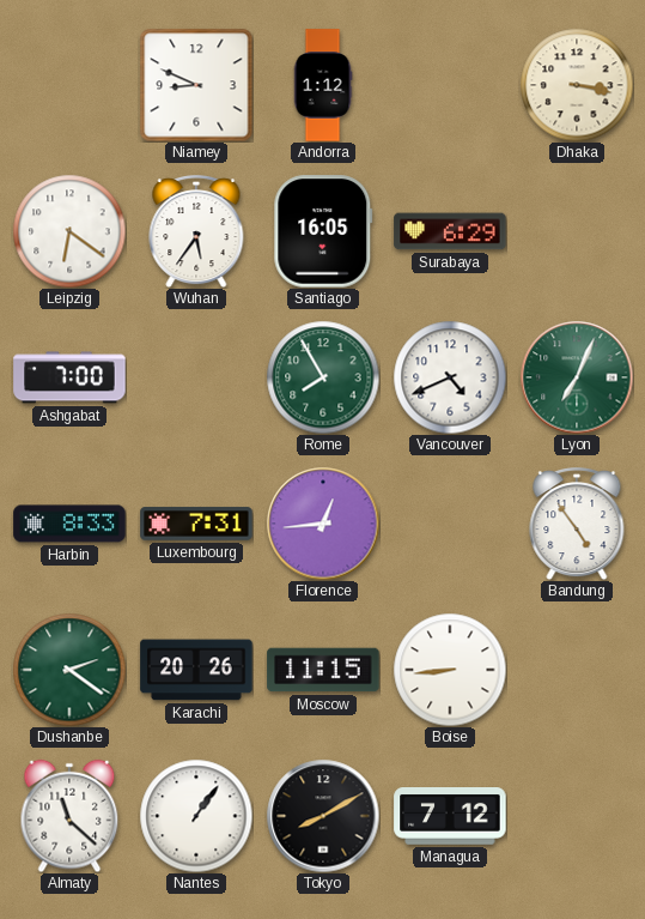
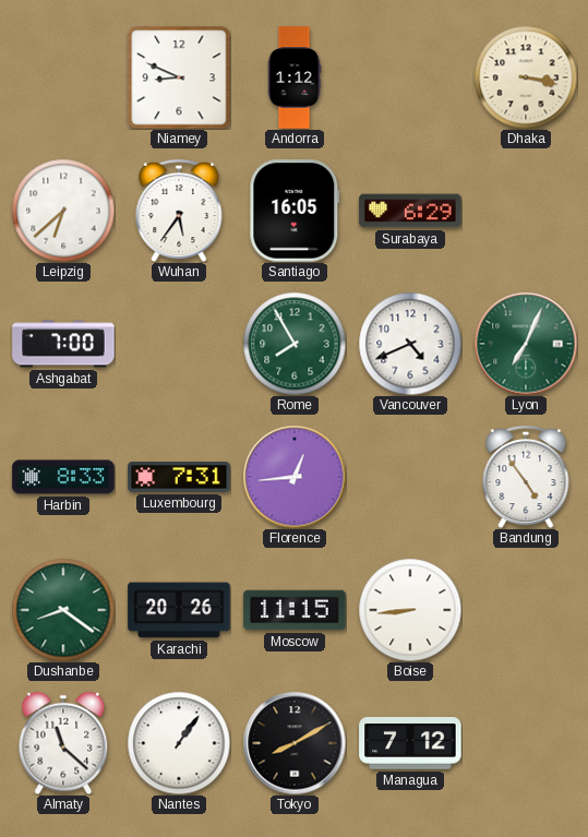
Leipzig: 6:21 -> 6:38
Dushanbe: 2:21 -> 8:21
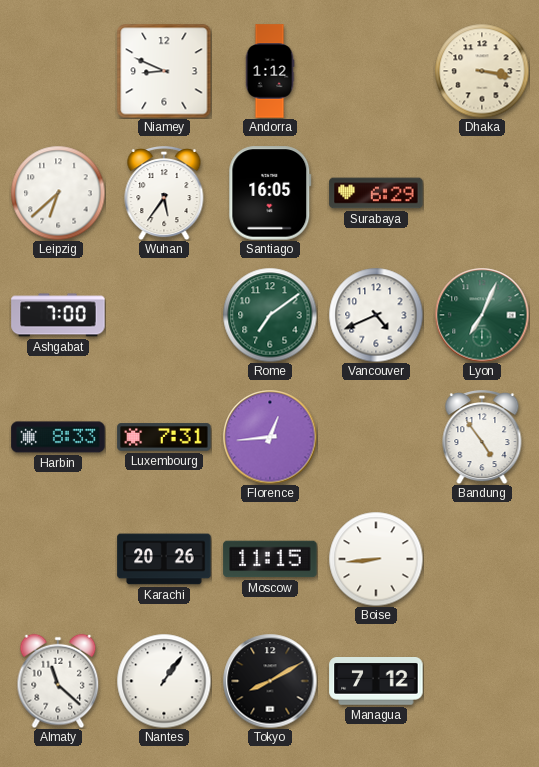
Rome: 7:55 -> 7:09
Dushanbe: 8:21 -> none
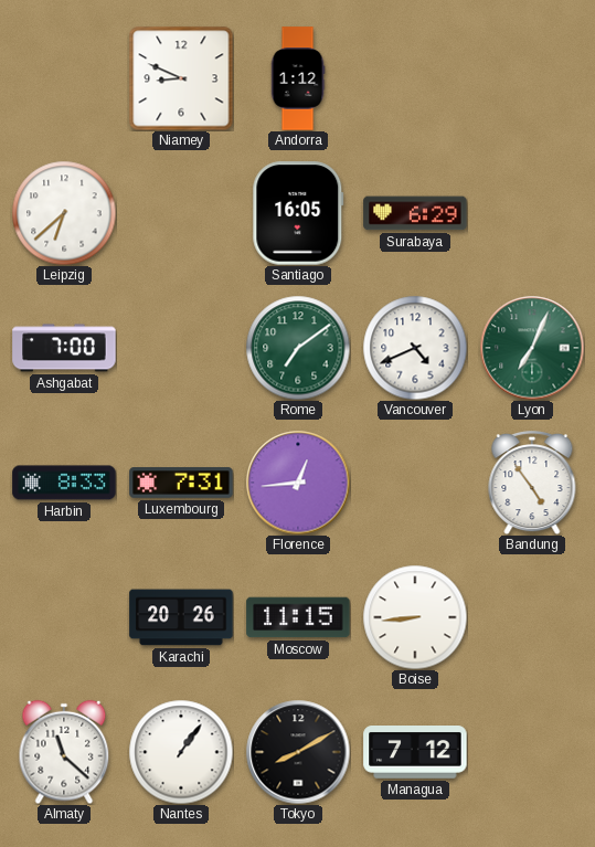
Dhaka: 3:17 -> none
Wuhan: 5:36 -> none
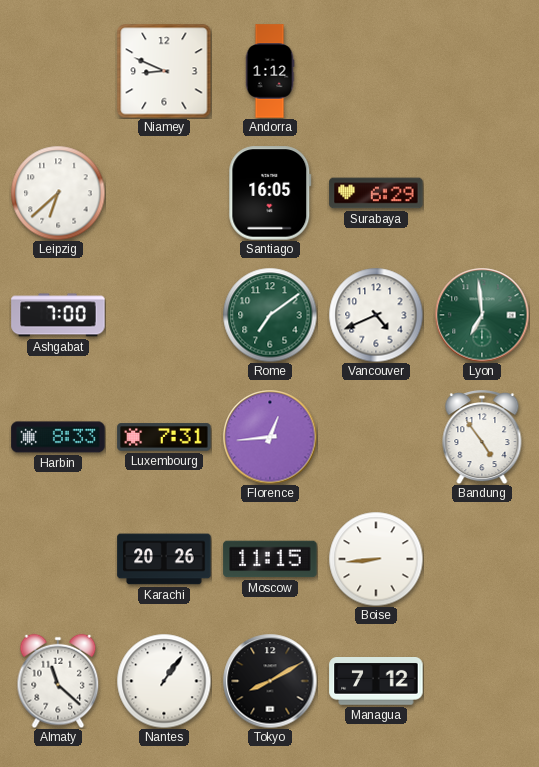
Lyon: 7:04 -> 6:59
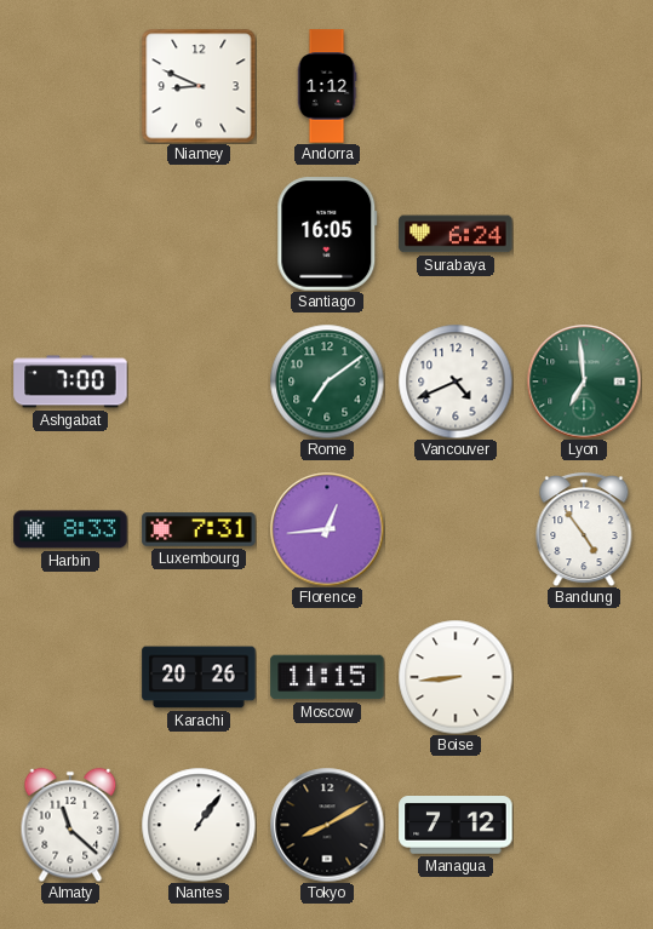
Leipzig: 6:38 -> none
Surabaya: 6:29 -> 6:24
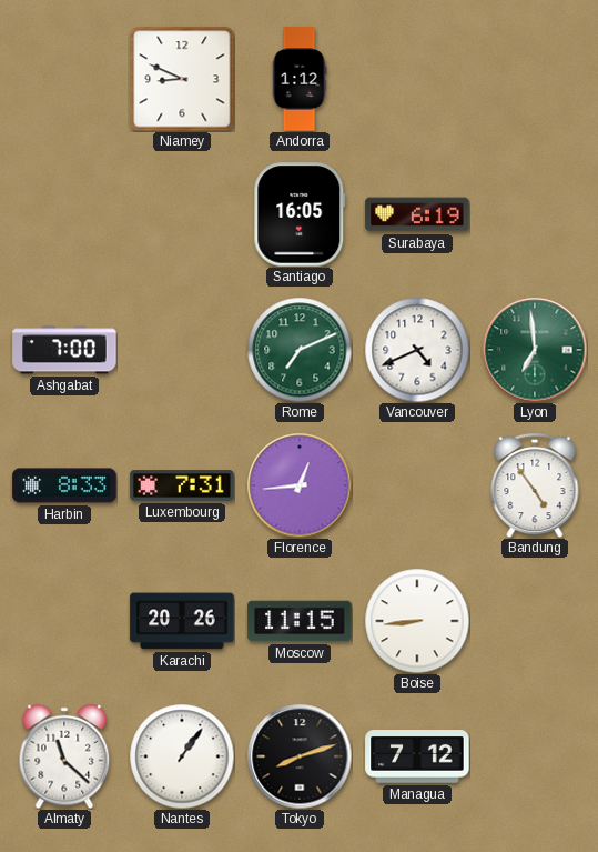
Surabaya: 6:24 -> 6:19
Rome: 7:09 -> 7:11
Tokyo: 8:10 -> 8:12
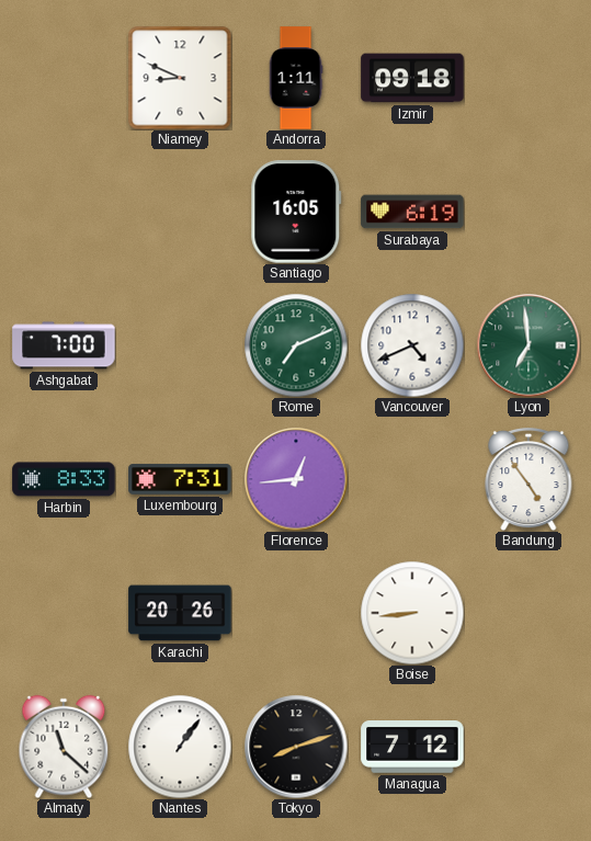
Andorra: 1:12 -> 1:11
Izmir: none -> 09:18
Moscow: 11:15 -> none
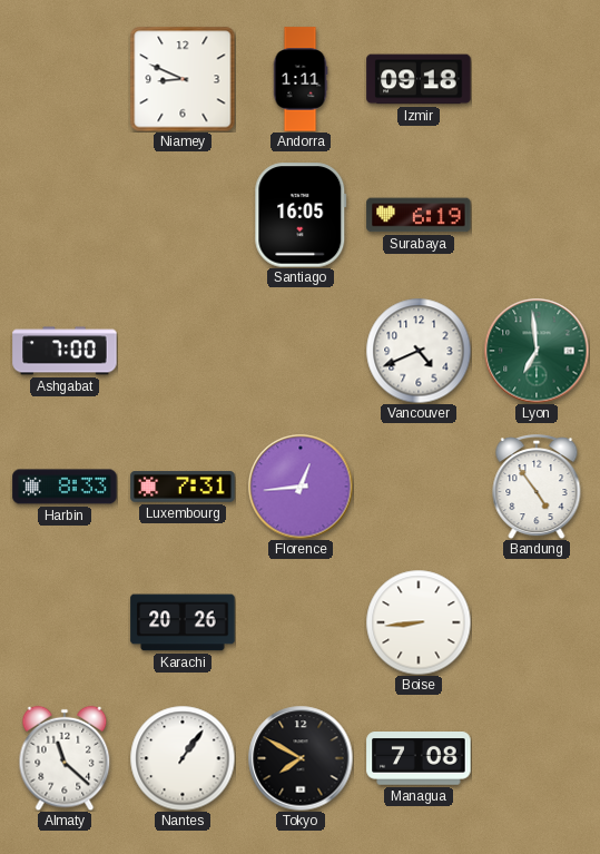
Rome: 7:11 -> none
Tokyo: 8:12 -> 7:50
Managua: 7:12 -> 7:08
